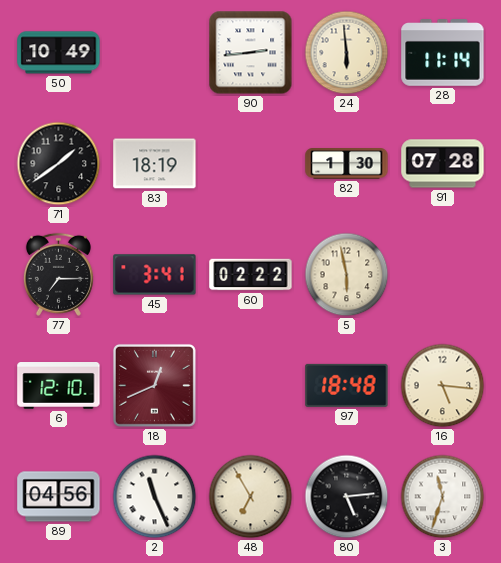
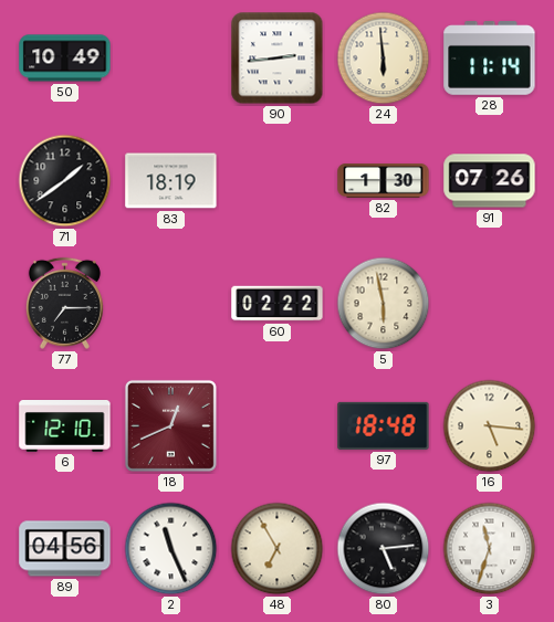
91: 07:28 -> 07:26
45: 3:41 -> none
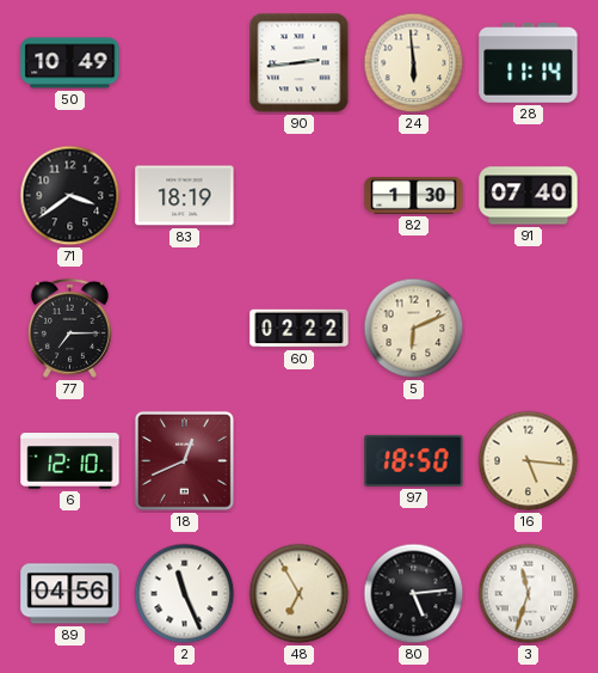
71: 1:39 -> 3:39
91: 07:26 -> 07:40
5: 5:58 -> 6:11
97: 18:48 -> 18:50
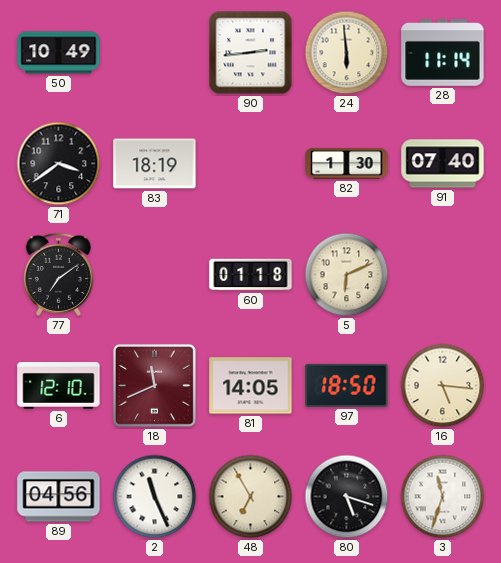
77: 7:15 -> 7:09
60: 02:22 -> 01:18
18: 12:41 -> 11:41
81: none -> 14:05
80: 5:14 -> 5:18
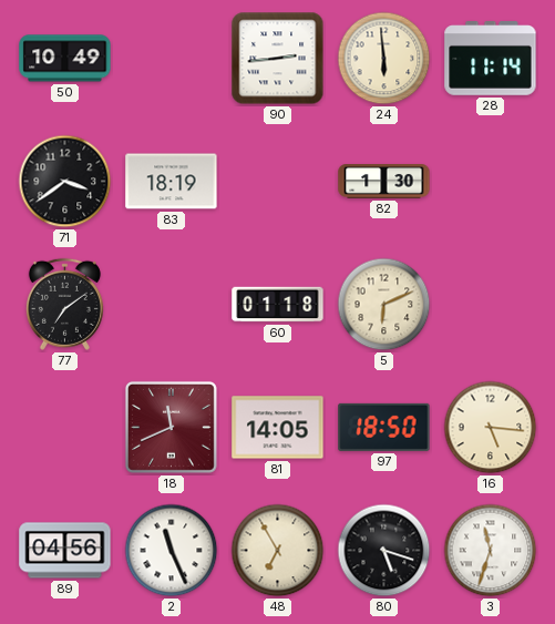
91: 07:40 -> none
6: 12:10 -> none
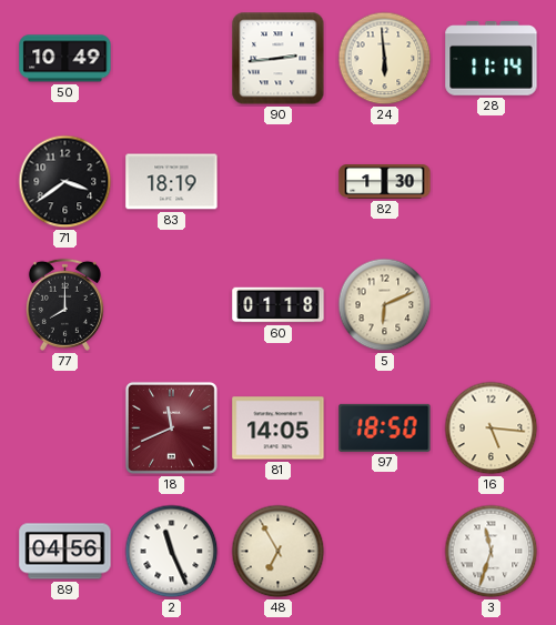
77: 7:09 -> 8:00
80: 5:18 -> none
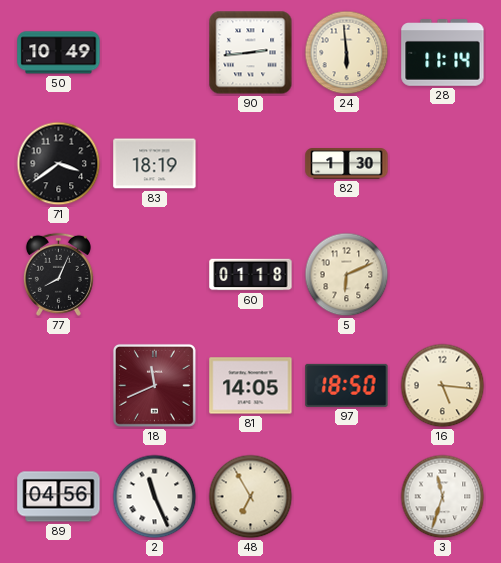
77: 8:00 -> 8:04
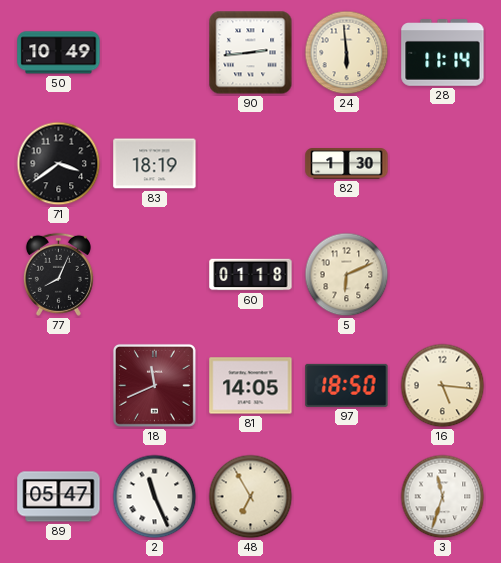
89: 04:56 -> 05:47
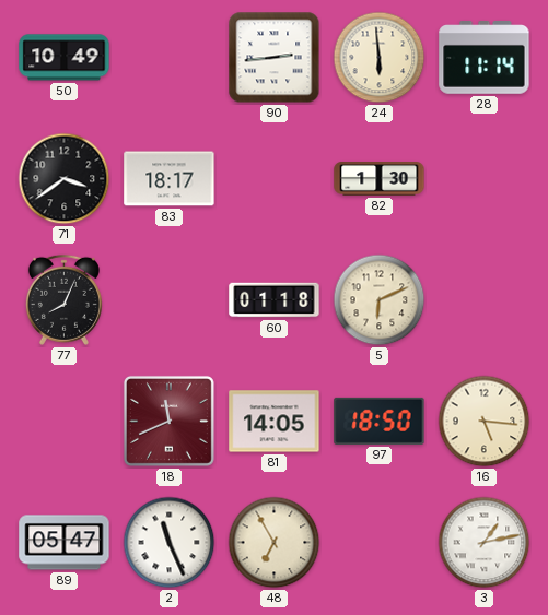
83: 18:19 -> 18:17
3: 11:33 -> 1:13
